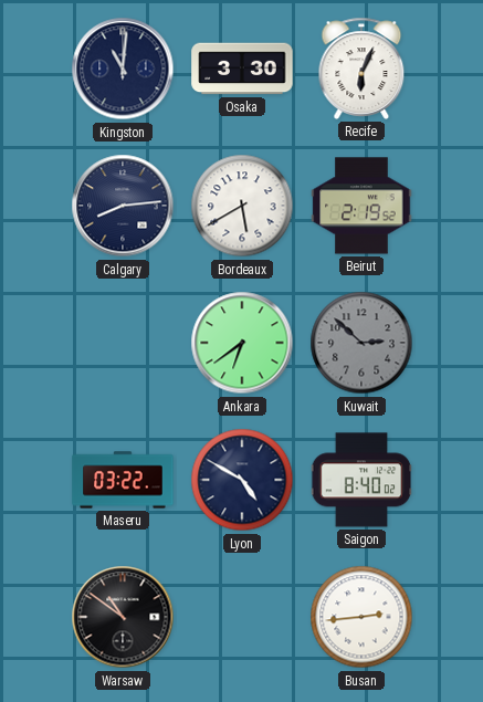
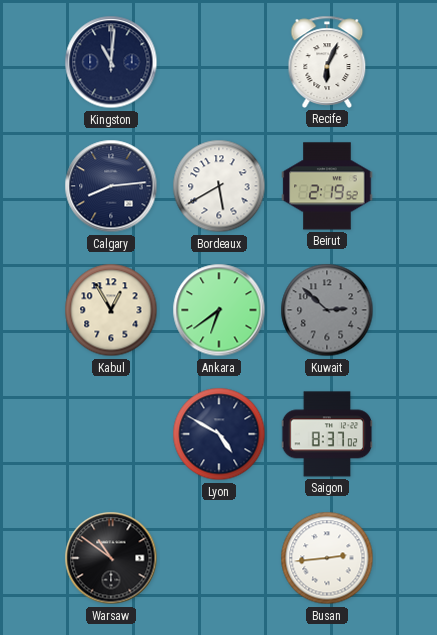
Osaka: 3:30 -> none
Kabul: none -> 12:55
Maseru: 03:22 -> none
Saigon: 8:40 -> 8:37
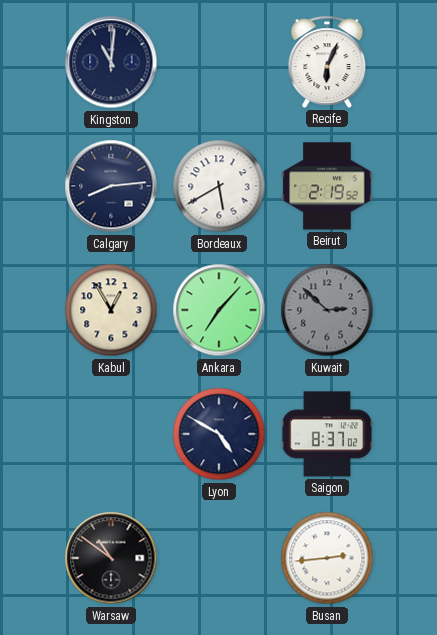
Ankara: 6:39 -> 7:07
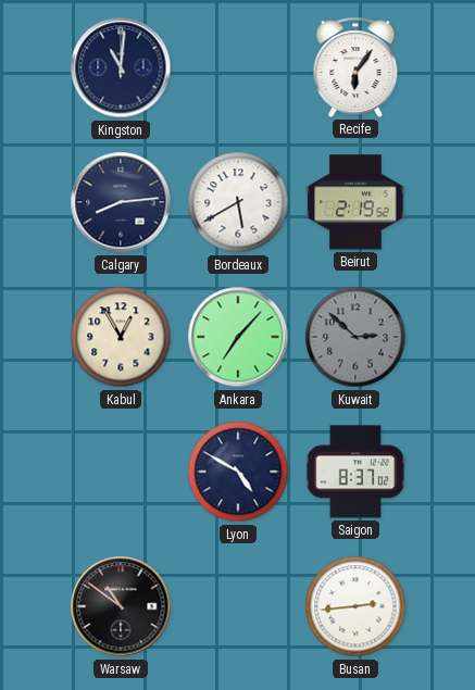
Recife: 6:04 -> 6:06
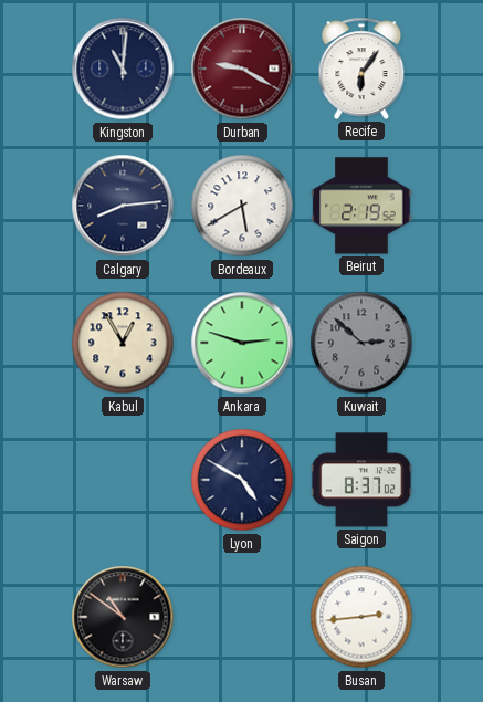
Durban: none -> 9:20
Ankara: 7:07 -> 2:48
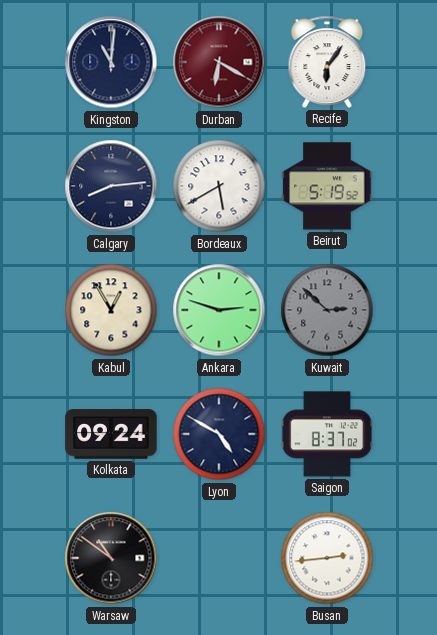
Durban: 9:20 -> 6:20
Beirut: 2:19 -> 5:19
Kolkata: none -> 09:24
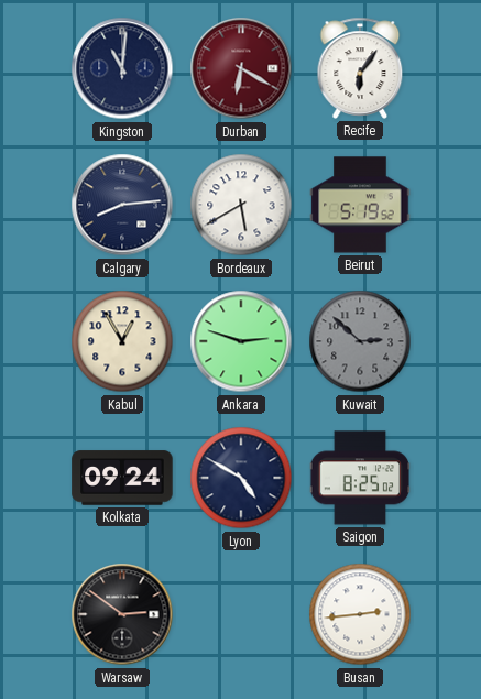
Saigon: 8:37 -> 8:25
Warsaw: 10:51 -> 2:51
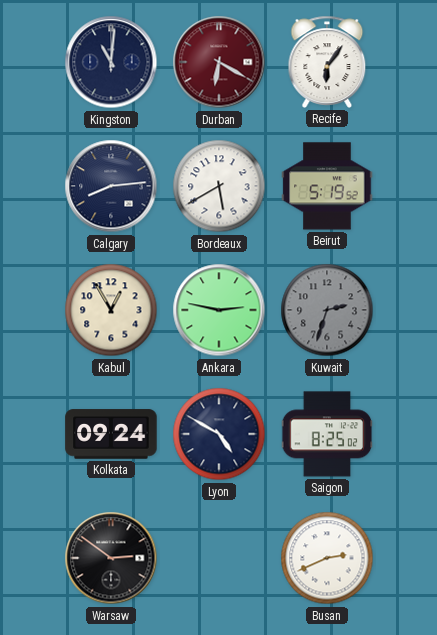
Ankara: 2:48 -> 2:47
Kuwait: 2:52 -> 2:33
Busan: 2:44 -> 2:41
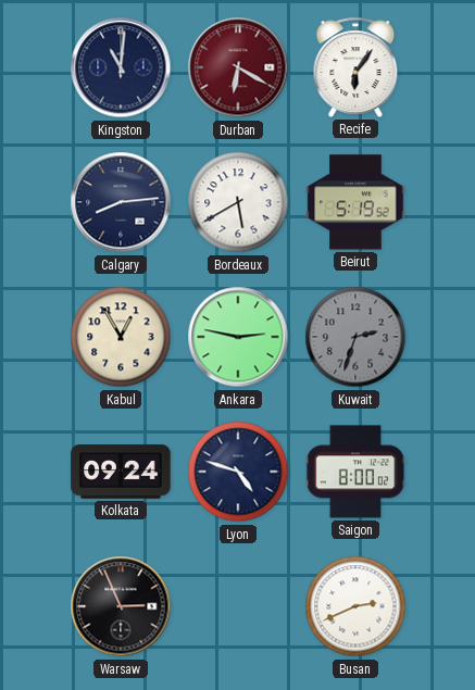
Lyon: 4:50 -> 4:48
Saigon: 8:25 -> 8:00
Warsaw: 2:51 -> 2:56
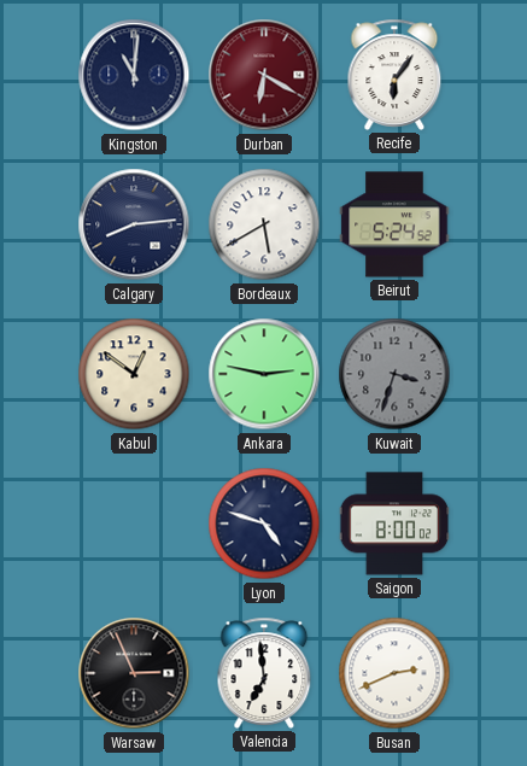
Beirut: 5:19 -> 5:24
Kabul: 12:55 -> 12:51
Kuwait: 2:33 -> 3:33
Kolkata: 09:24 -> none
Valencia: none -> 6:59
